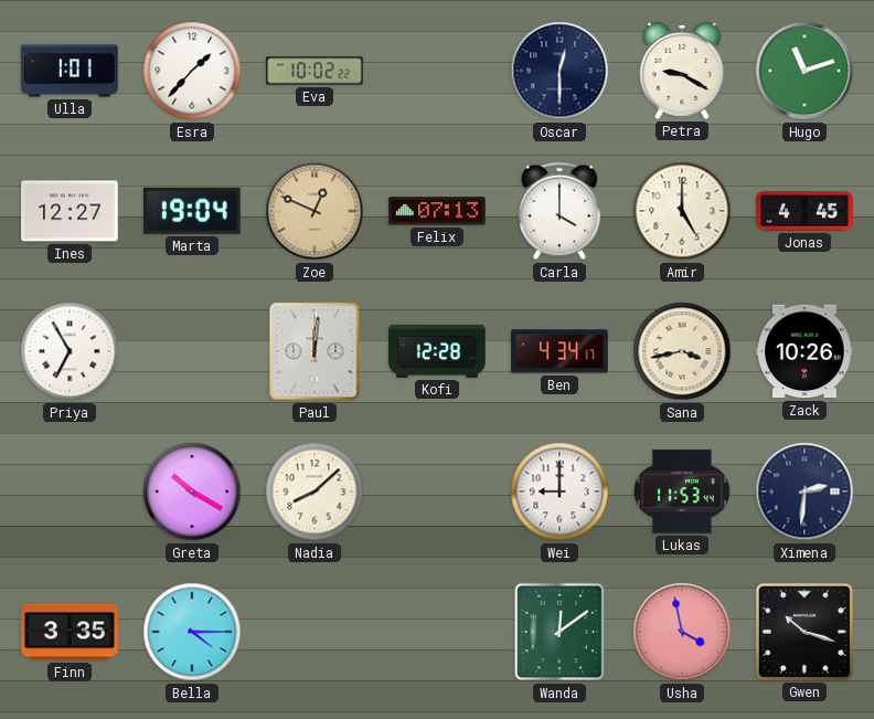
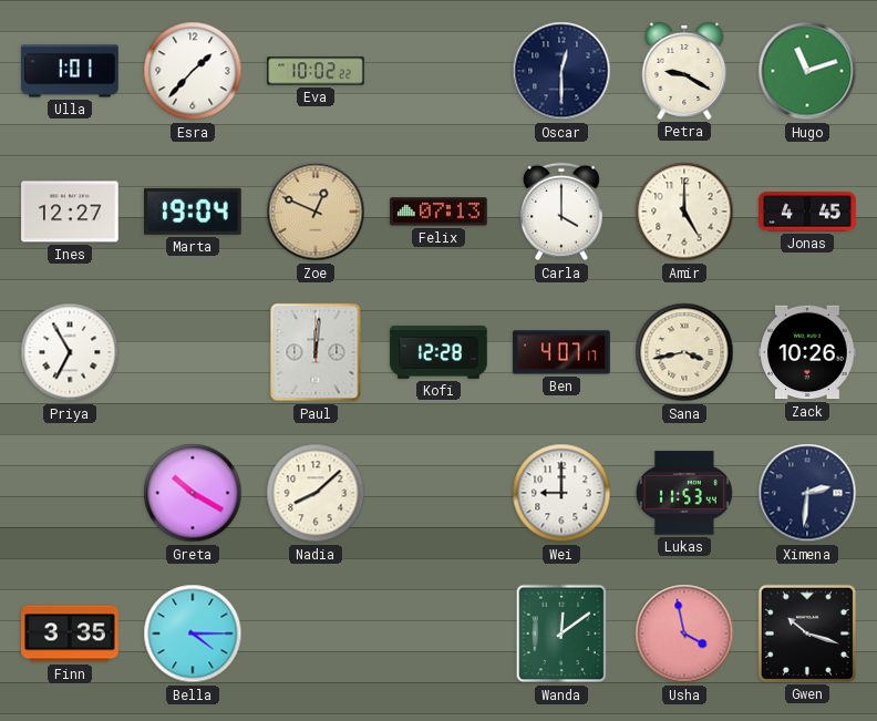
Ben: 4:34 -> 4:07
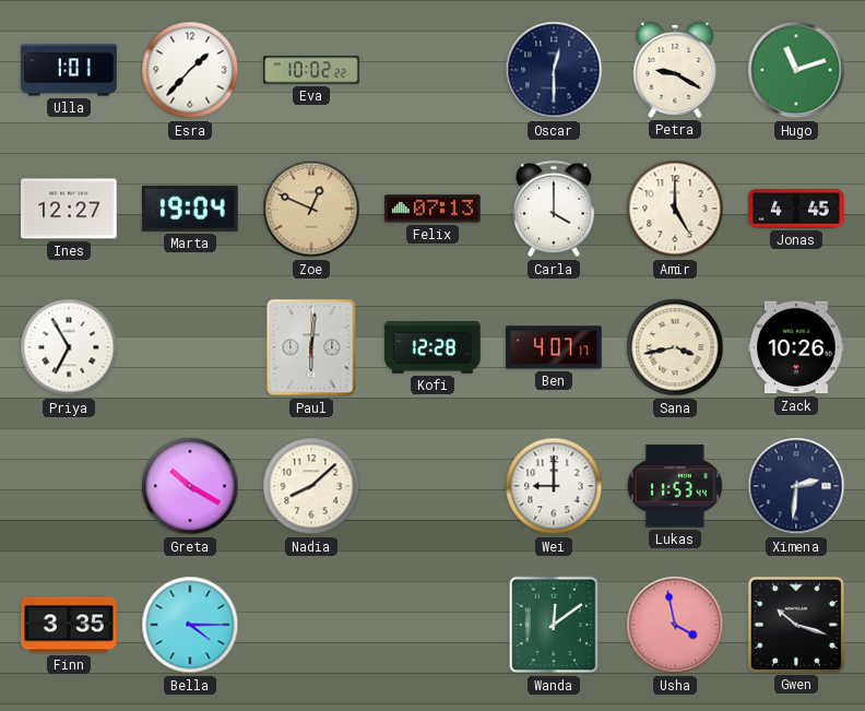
Paul: 12:01 -> 6:01
